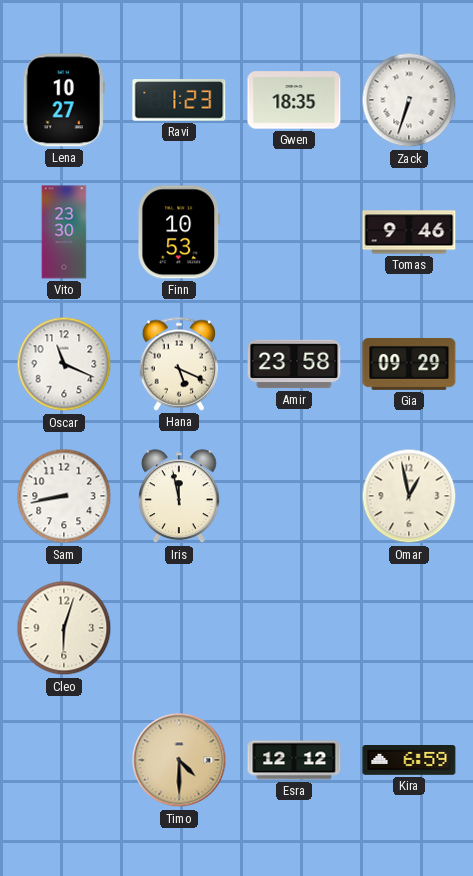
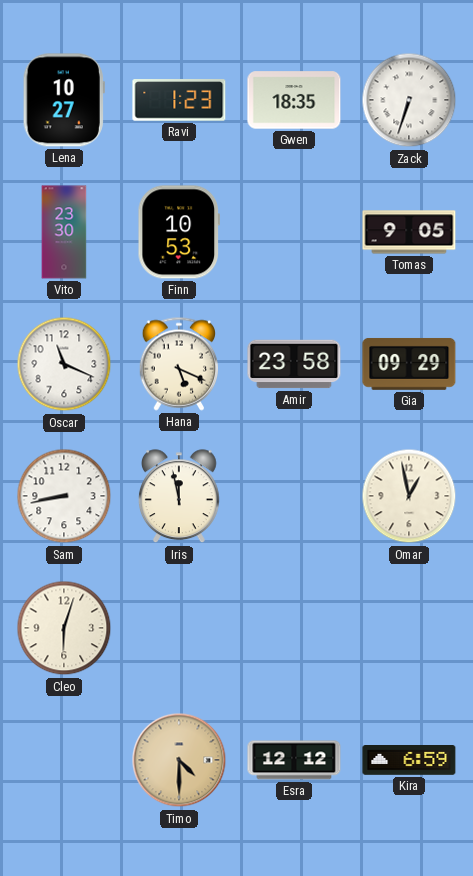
Tomas: 9:46 -> 9:05
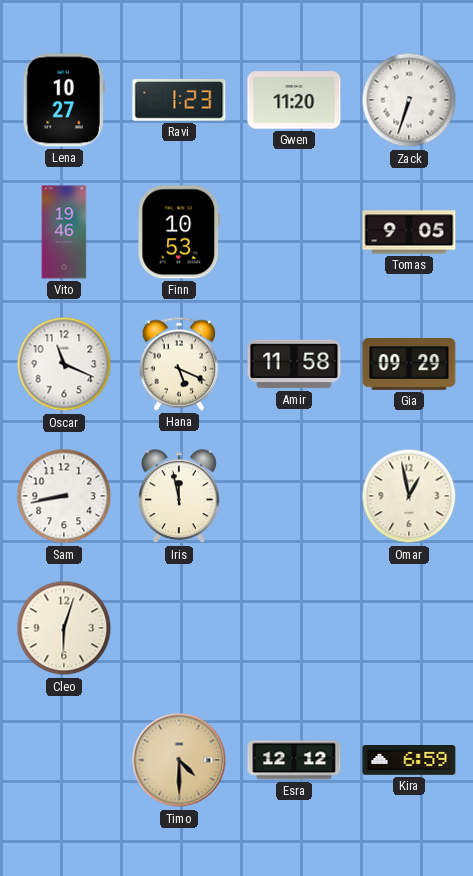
Gwen: 18:35 -> 11:20
Vito: 23:30 -> 19:46
Amir: 23:58 -> 11:58
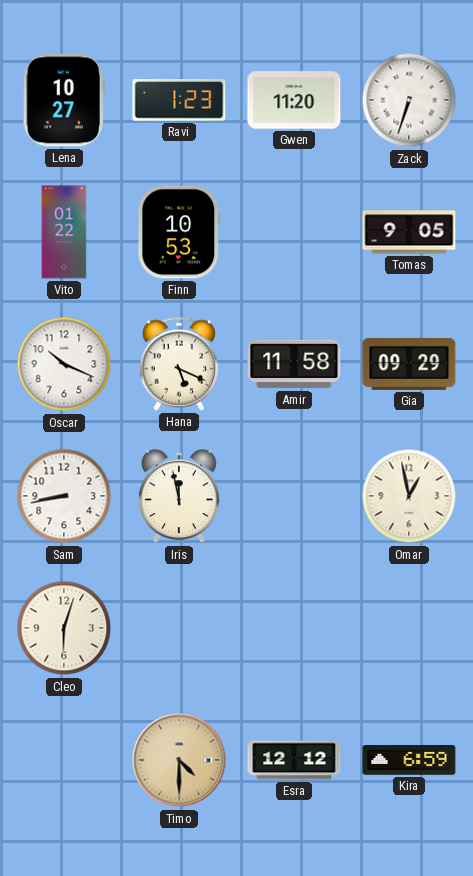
Vito: 19:46 -> 01:22
Oscar: 11:19 -> 10:19
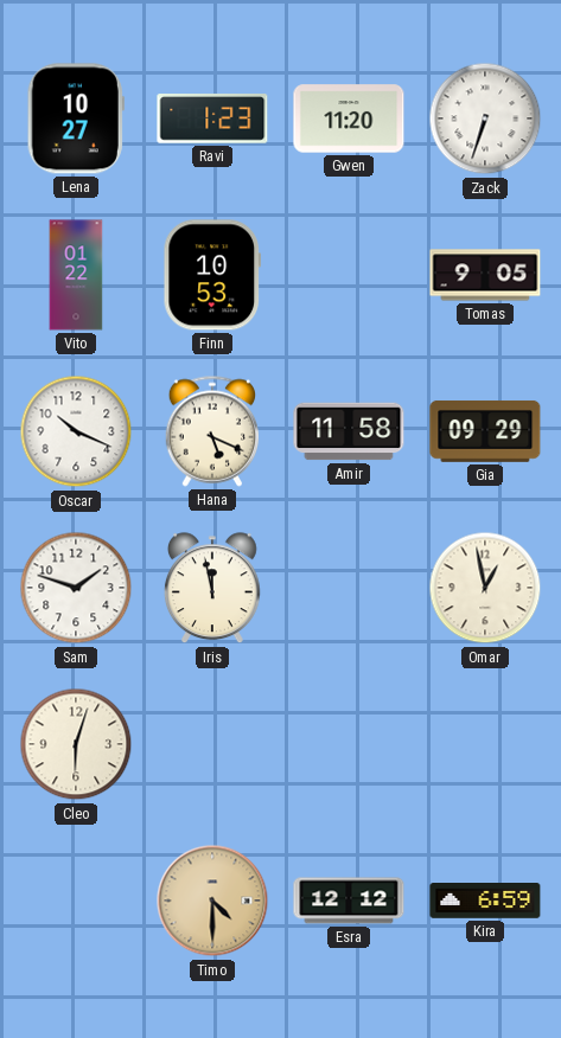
Sam: 8:43 -> 1:48
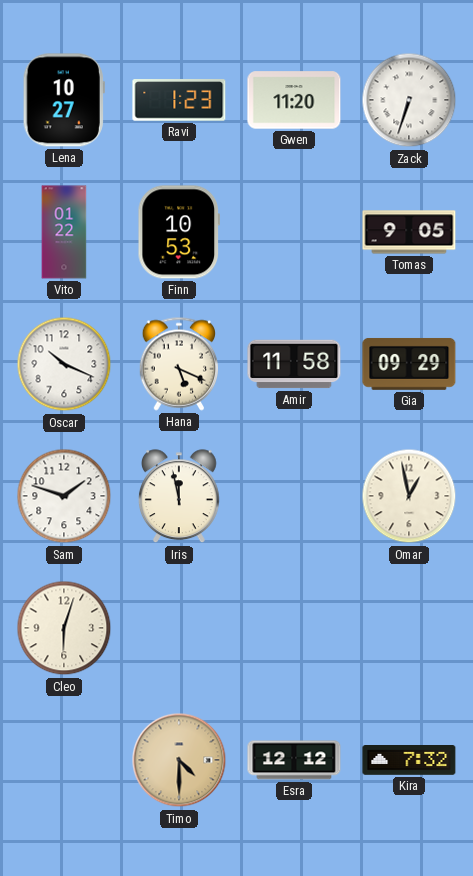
Kira: 6:59 -> 7:32
